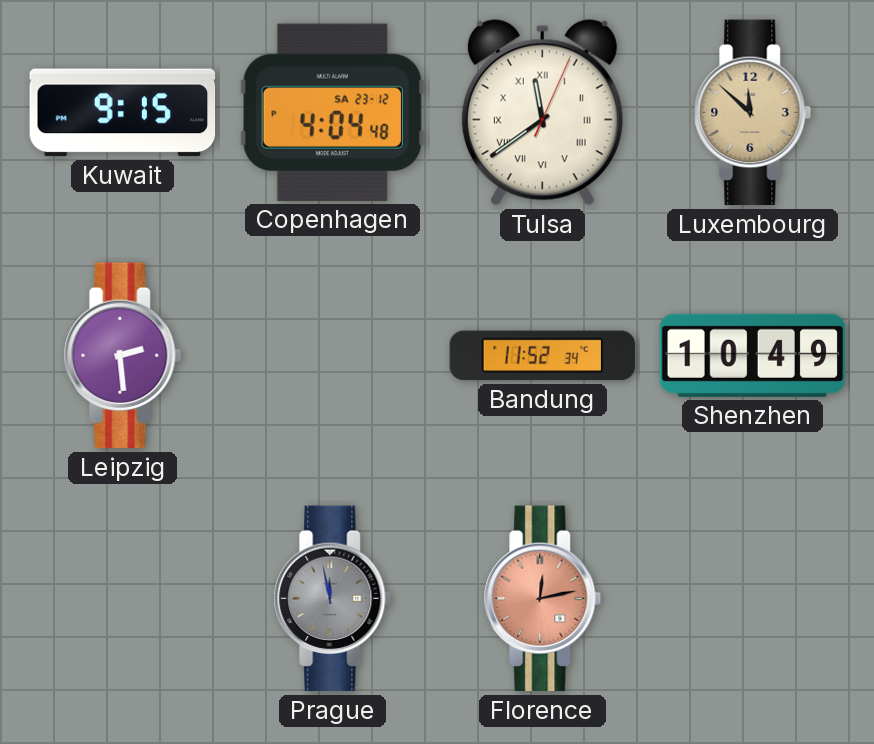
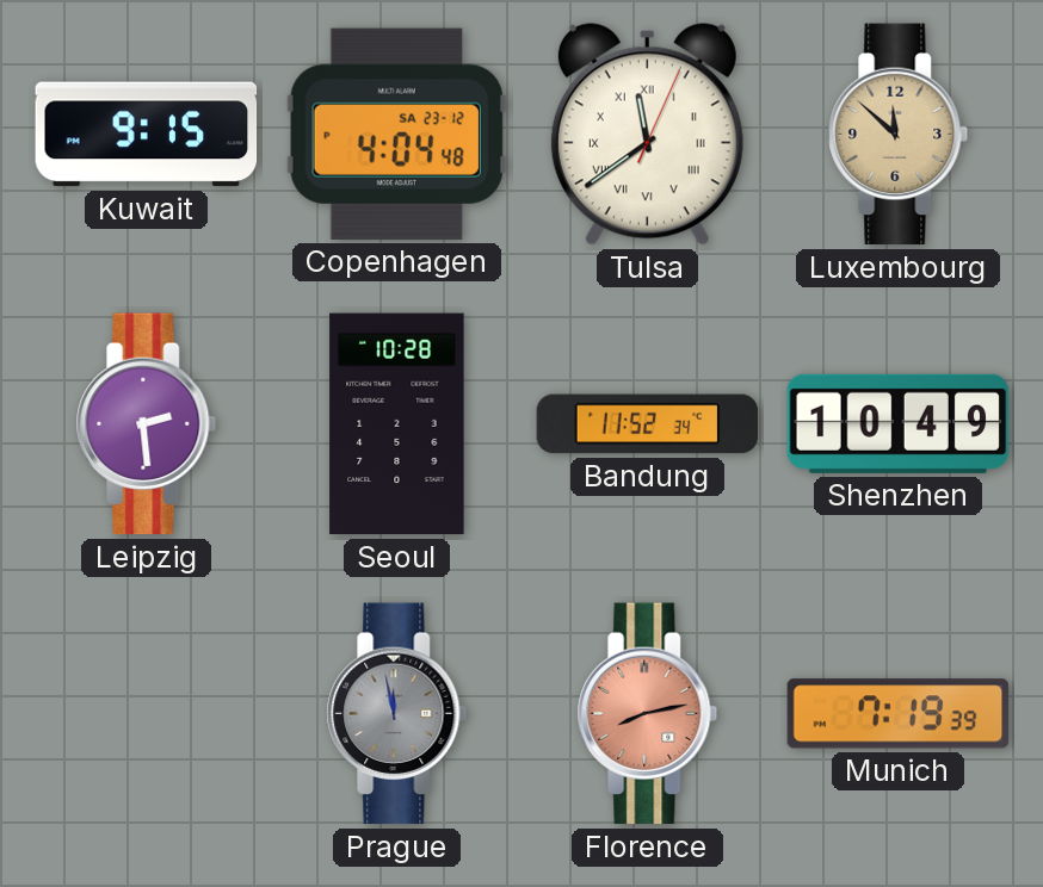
Seoul: none -> 10:28
Florence: 12:13 -> 8:13
Munich: none -> 7:19
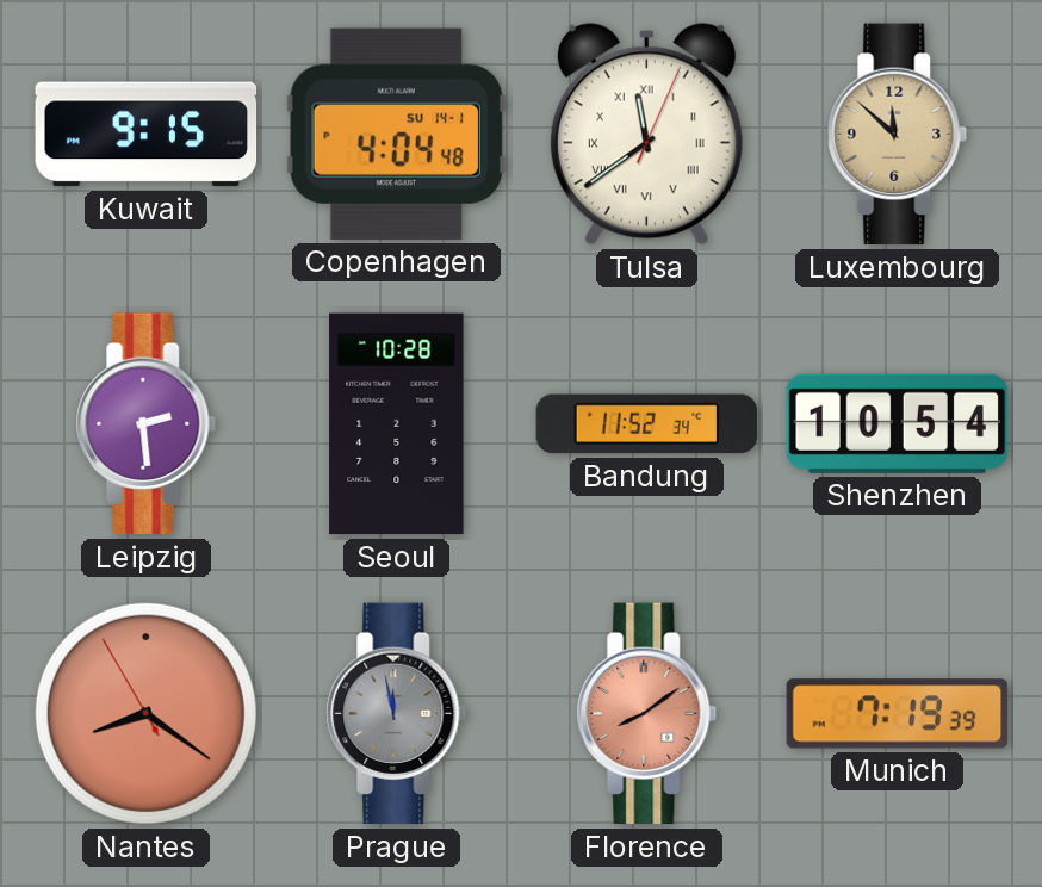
Copenhagen date: SA 23-12 -> SU 14-1
Shenzhen: 10:49 -> 10:54
Nantes: none -> 8:20
Florence: 8:13 -> 8:09
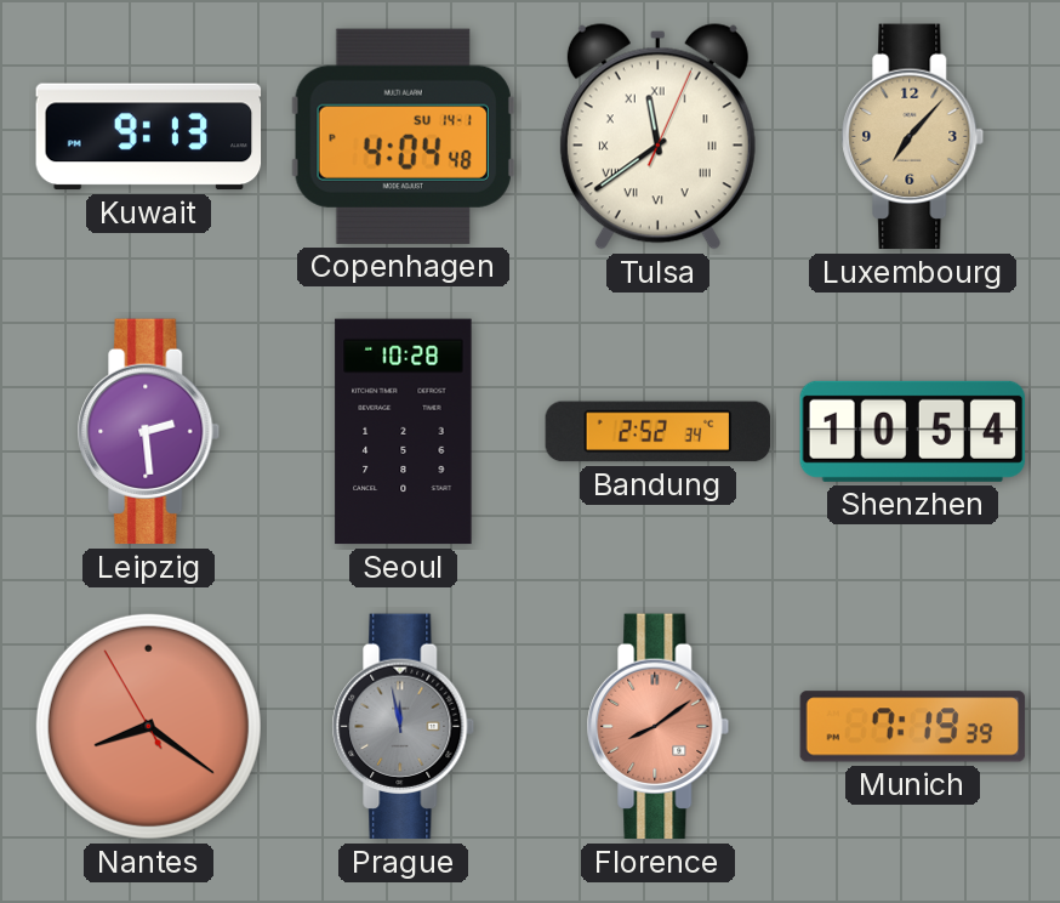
Kuwait: 9:15 -> 9:13
Luxembourg: 11:52 -> 7:07
Bandung: 11:52 -> 2:52
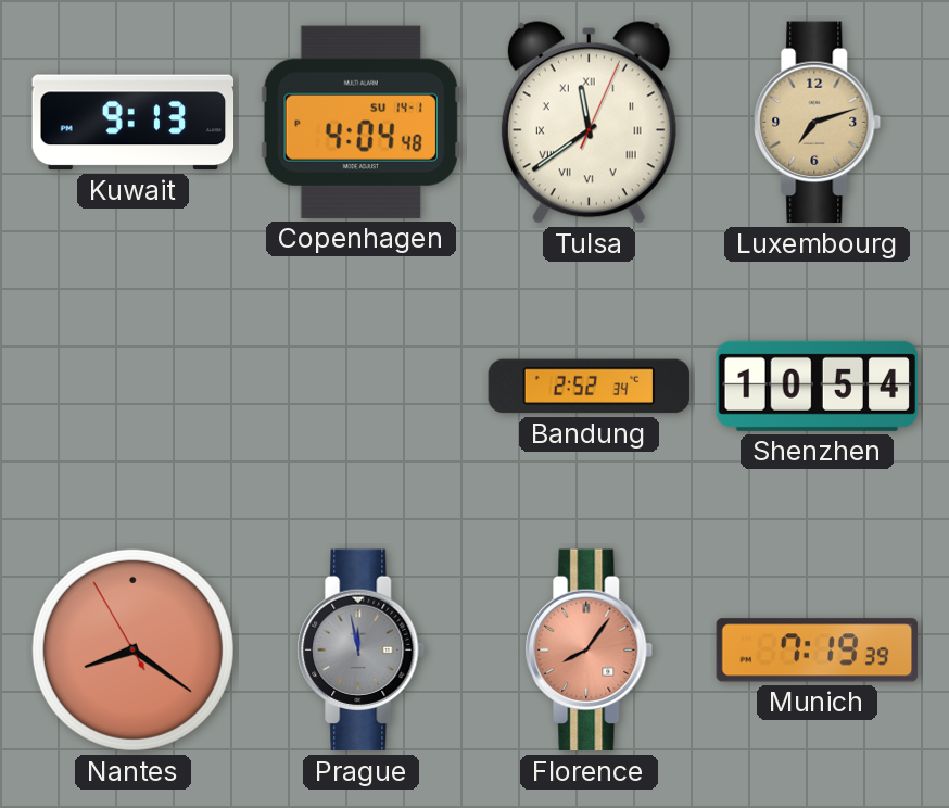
Luxembourg: 7:07 -> 7:12
Leipzig: 2:29 -> none
Seoul: 10:28 -> none
Florence: 8:09 -> 8:06
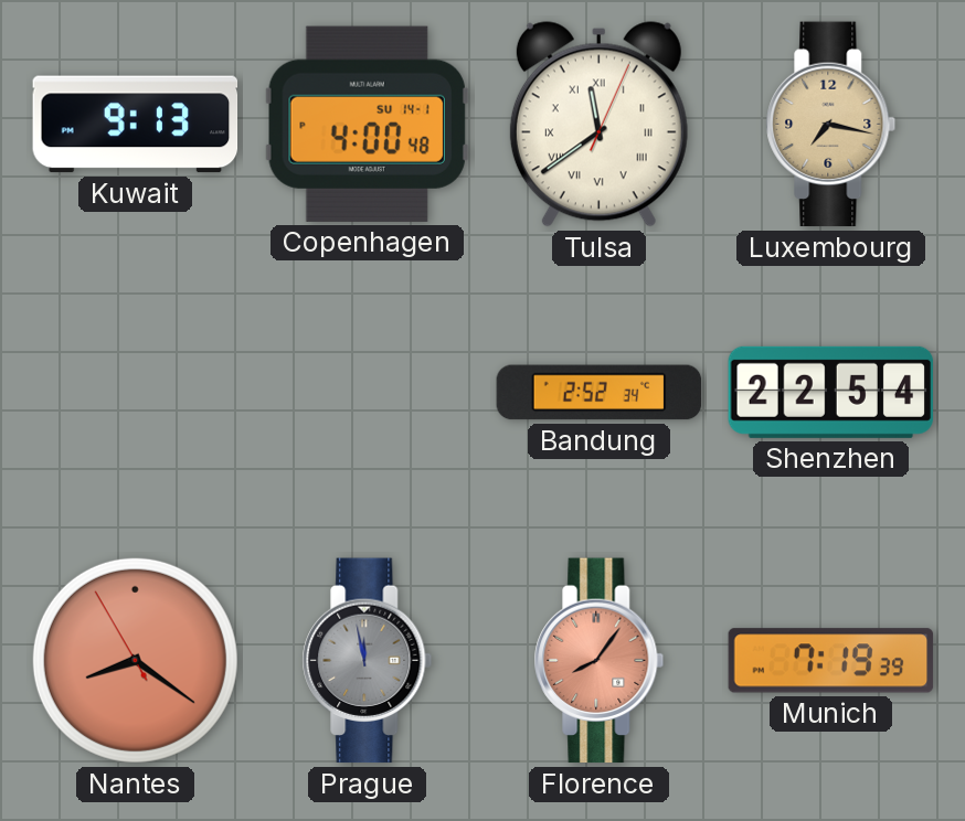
Copenhagen: 4:04 -> 4:00
Luxembourg: 7:12 -> 7:17
Shenzhen: 10:54 -> 22:54
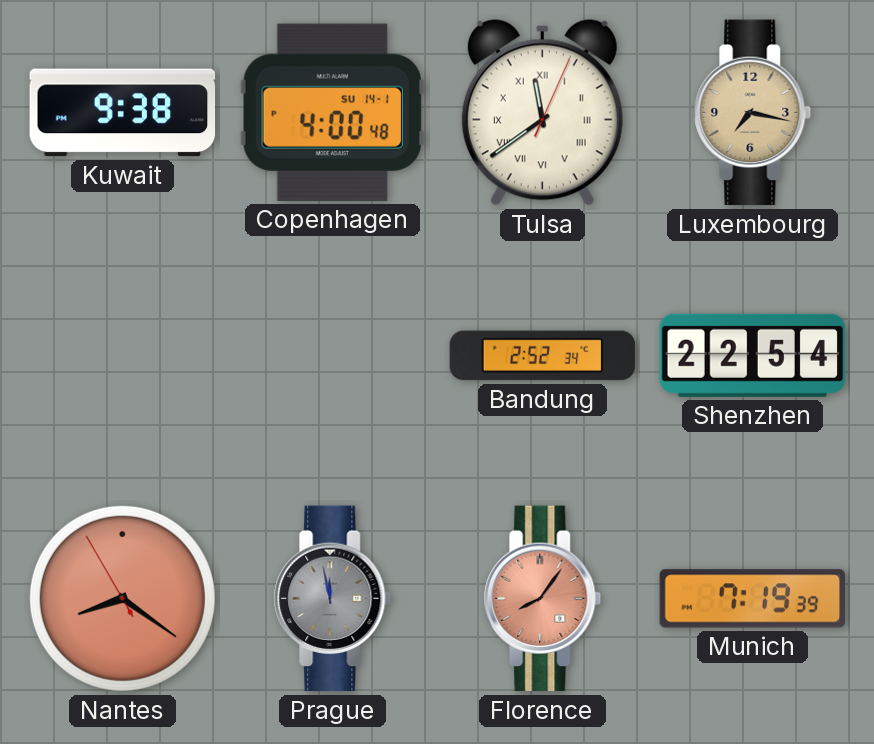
Kuwait: 9:13 -> 9:38
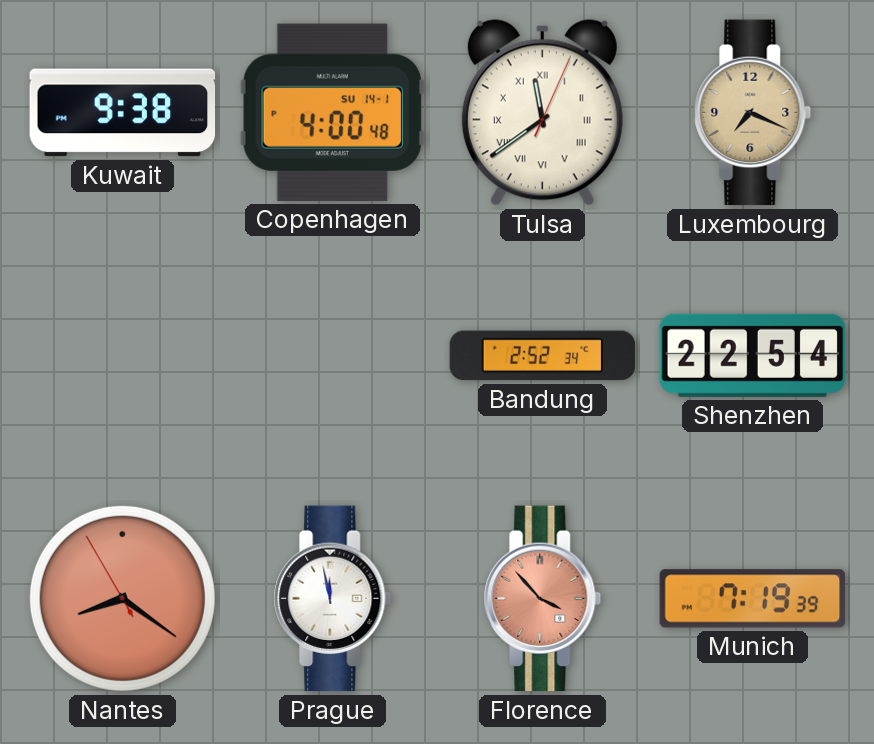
Luxembourg: 7:17 -> 7:19
Prague dial: grey -> white
Florence: 8:06 -> 3:53
